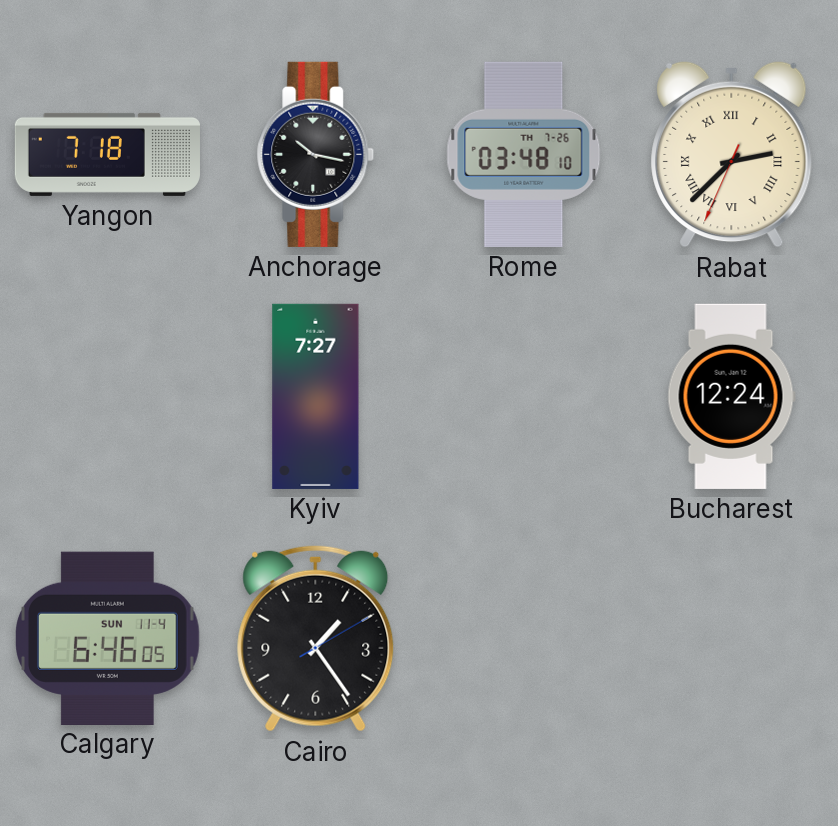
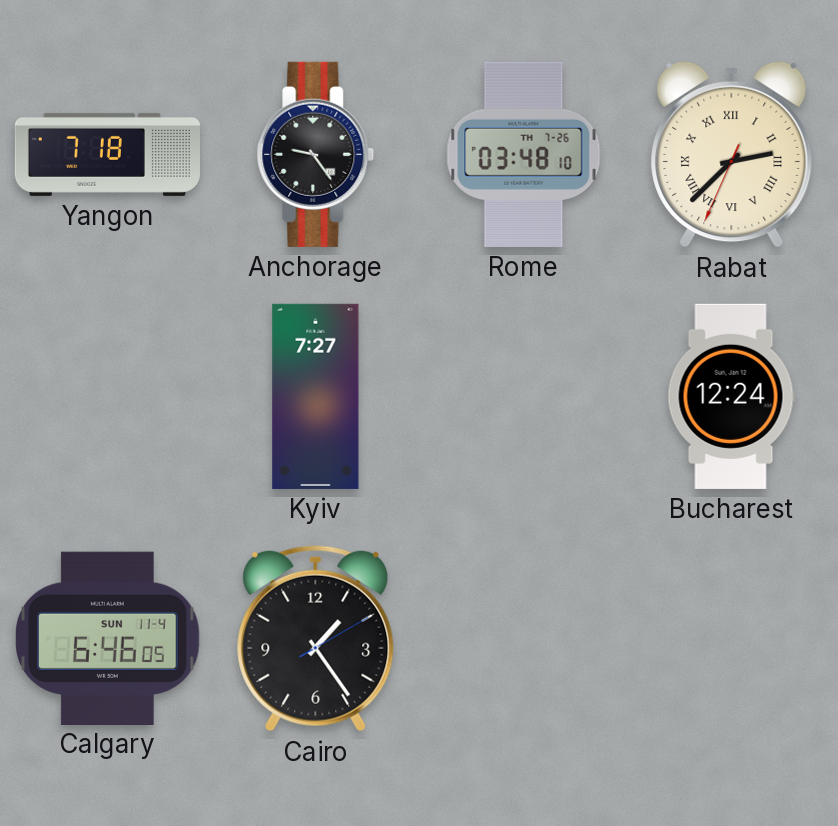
Anchorage: 10:17 -> 9:24
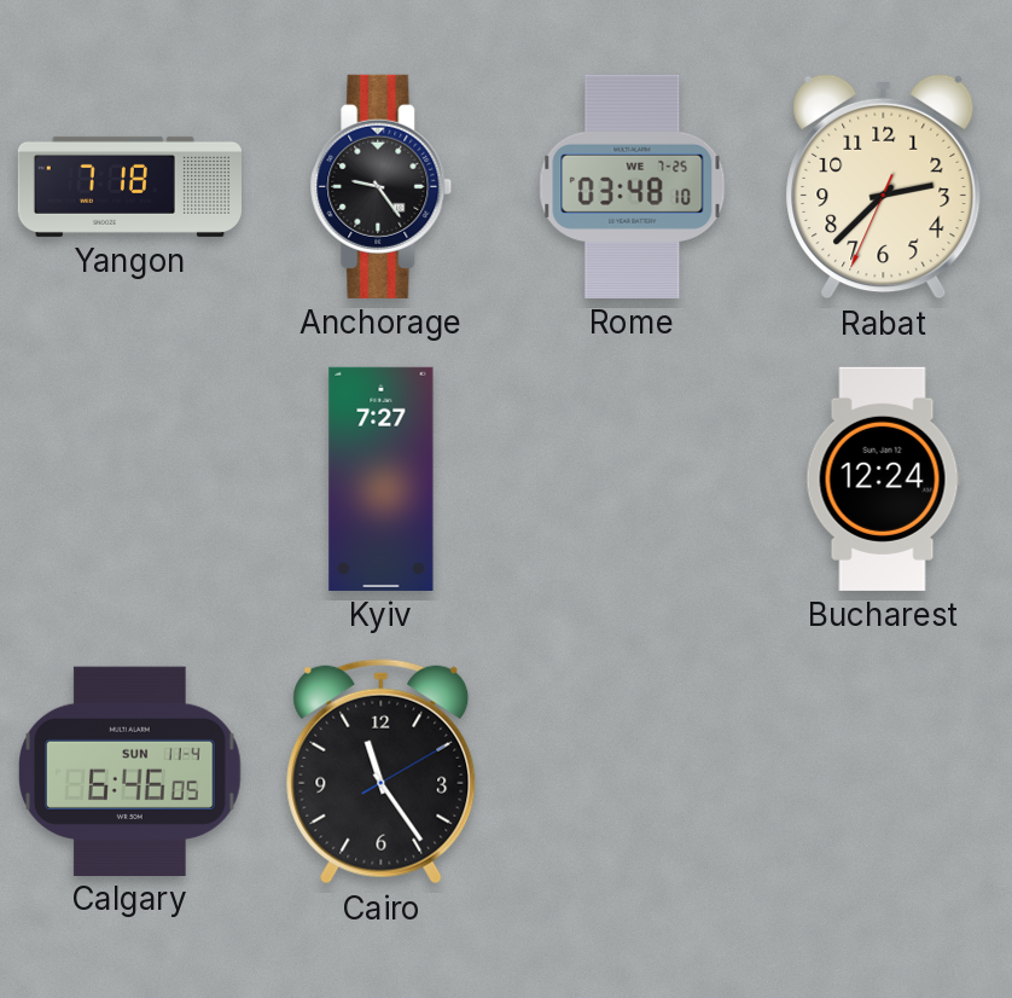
Rome date: TH 7-26 -> WE 7-25
Rabat numerals: Roman -> Arabic
Cairo: 1:24 -> 11:24
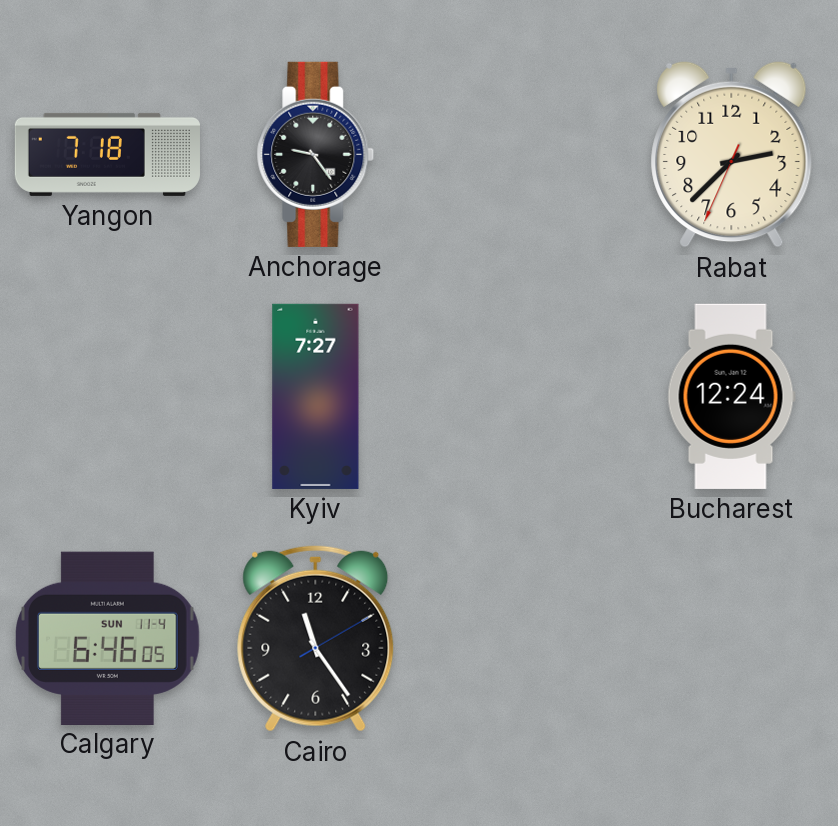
Rome: 03:48 -> none
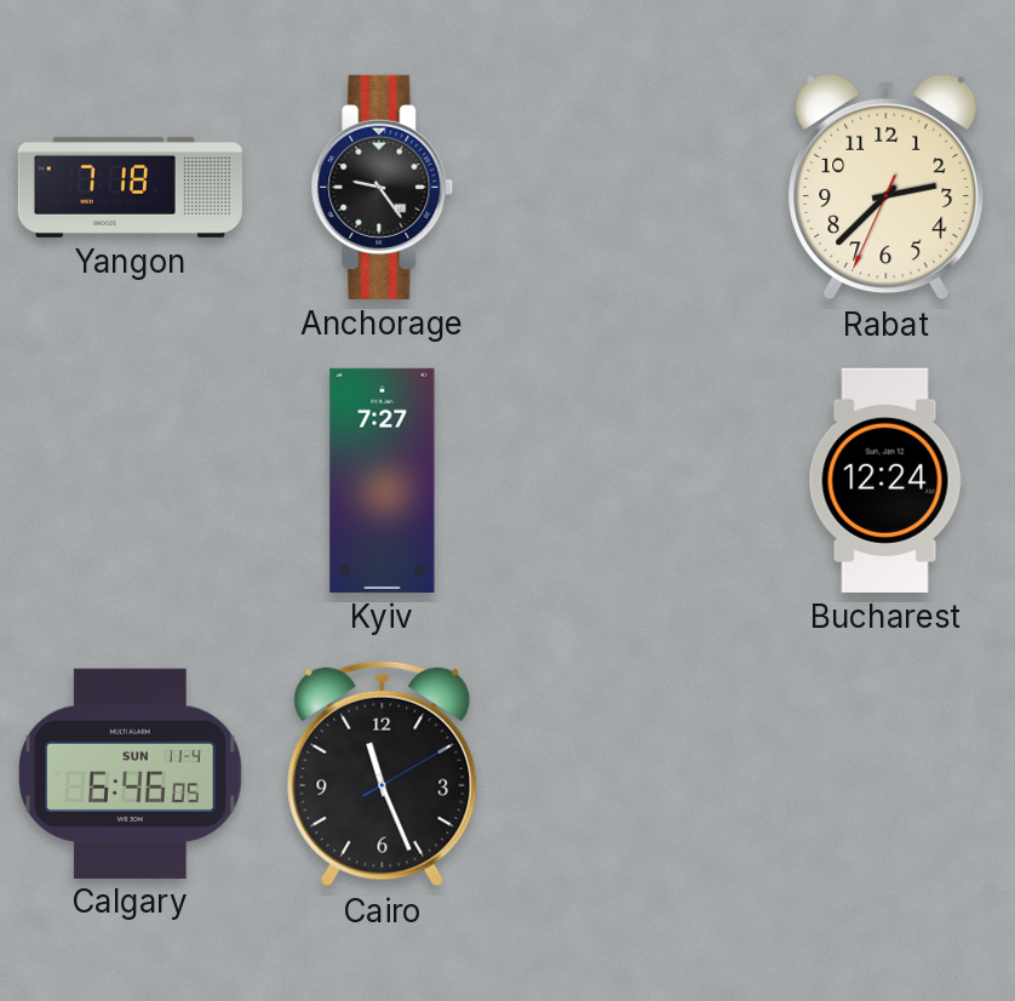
Cairo: 11:24 -> 11:26
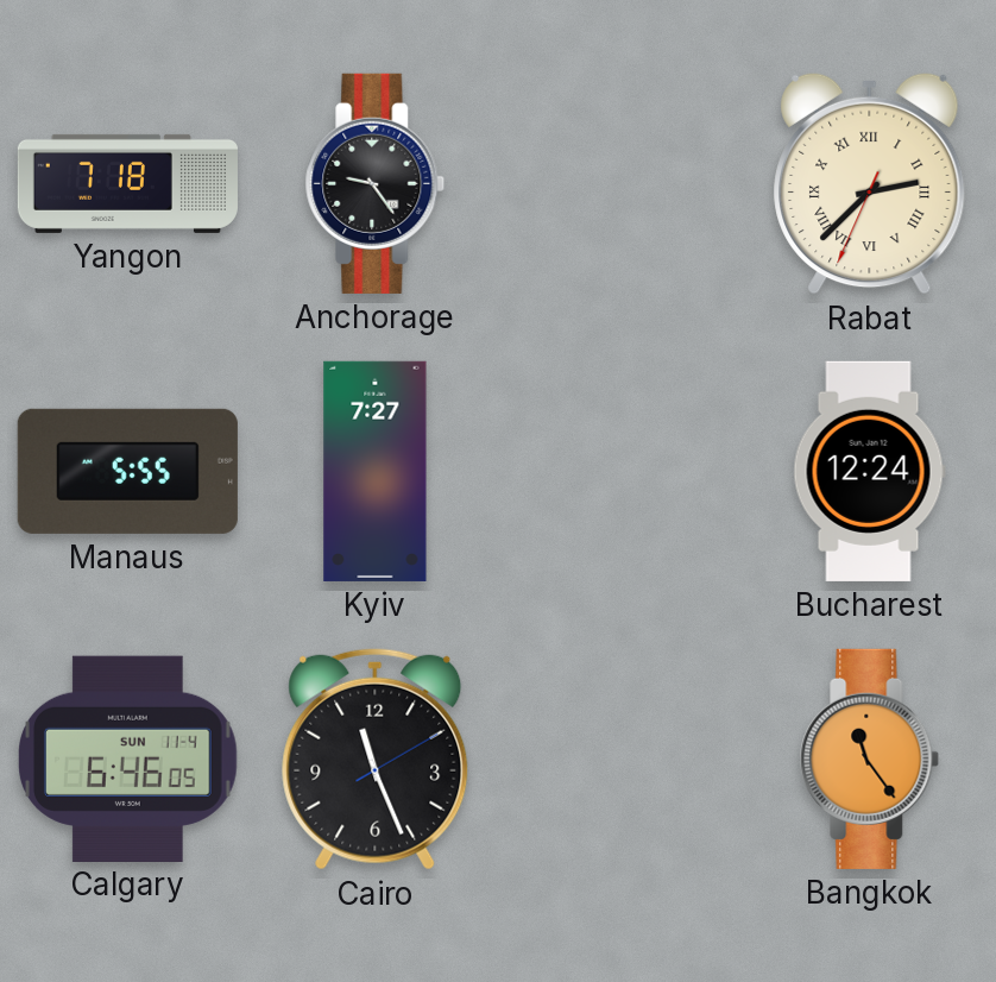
Rabat numerals: Arabic -> Roman
Manaus: none -> 5:55
Bangkok: none -> 11:24
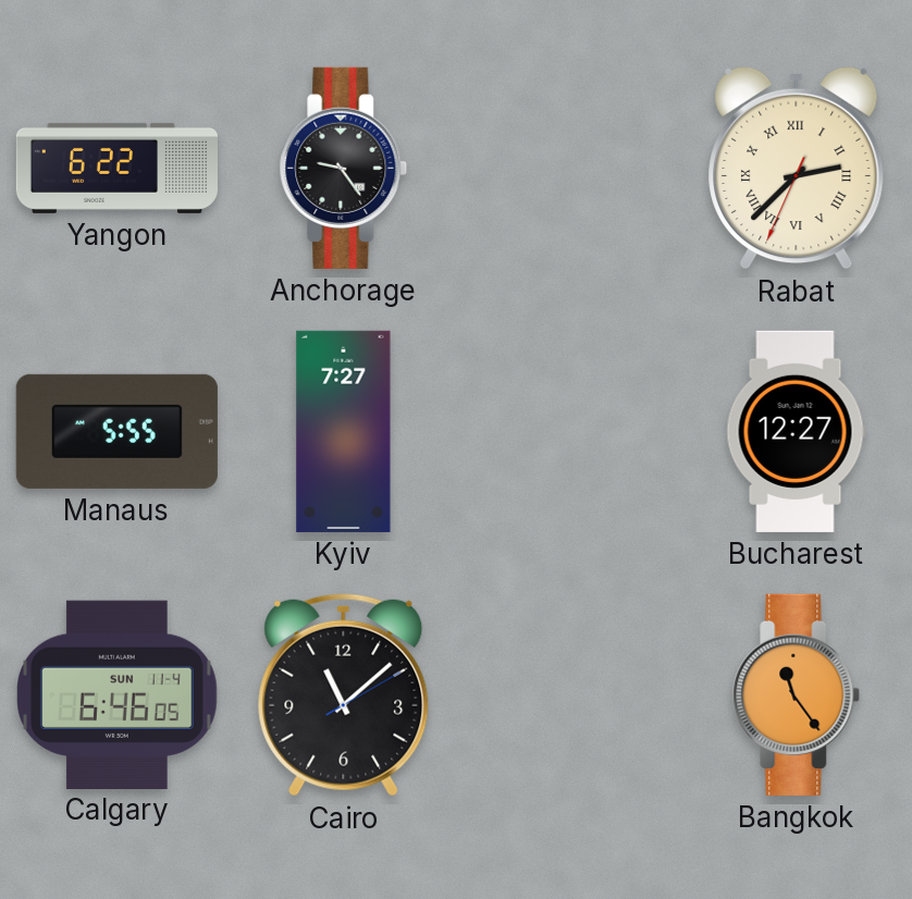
Yangon: 7:18 -> 6:22
Bucharest: 12:24 -> 12:27
Cairo: 11:26 -> 11:08
